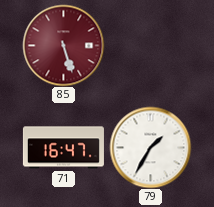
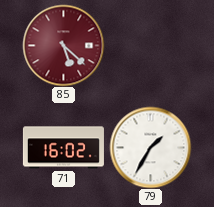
85: 5:27 -> 5:22
71: 16:47 -> 16:02
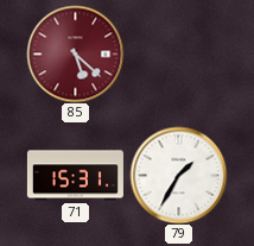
71: 16:02 -> 15:31
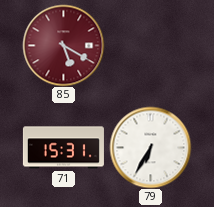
85: 5:22 -> 5:20
79: 1:35 -> 6:35
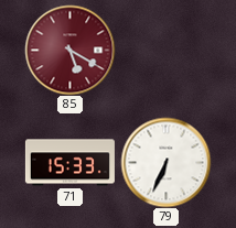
71: 15:31 -> 15:33
79: 6:35 -> 6:34
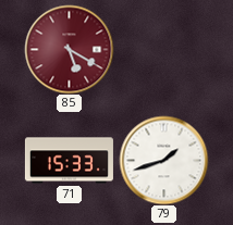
79: 6:34 -> 1:42
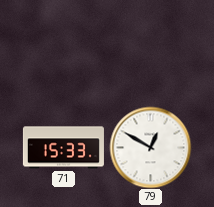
85: 5:20 -> none
79: 1:42 -> 12:50
